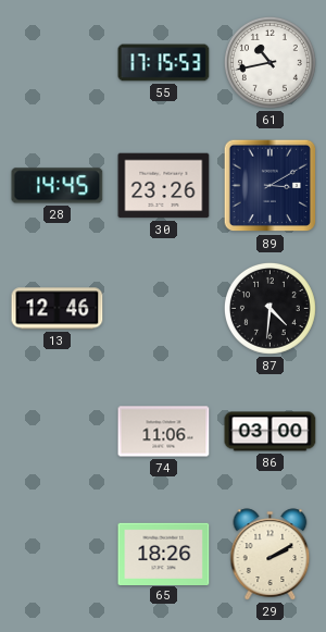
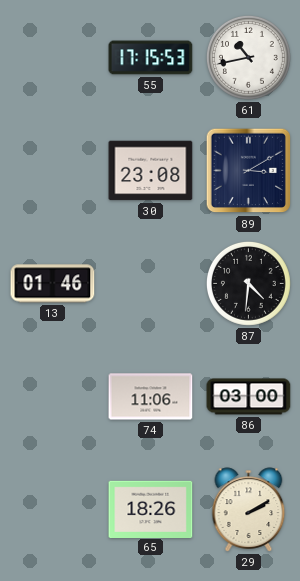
28: 14:45 -> none
30: 23:26 -> 23:08
13: 12:46 -> 01:46
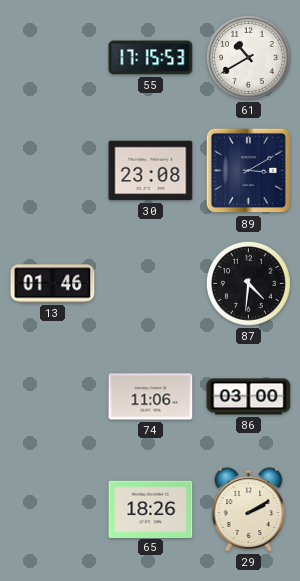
61: 10:43 -> 10:40
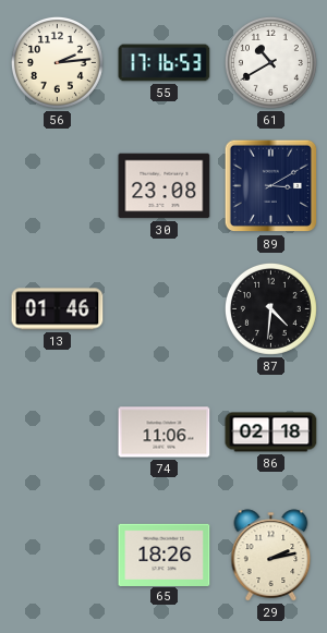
56: none -> 2:14
55: 17:15 -> 17:16
86: 03:00 -> 02:18
29: 2:10 -> 2:13
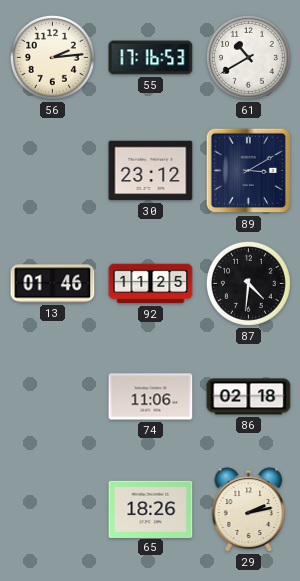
30: 23:08 -> 23:12
92: none -> 11:25
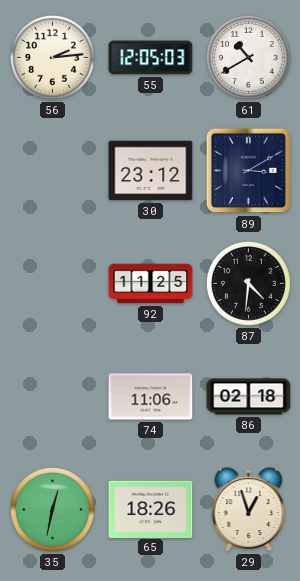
55: 17:16 -> 12:05
13: 01:46 -> none
35: none -> 12:32
29: 2:13 -> 12:57
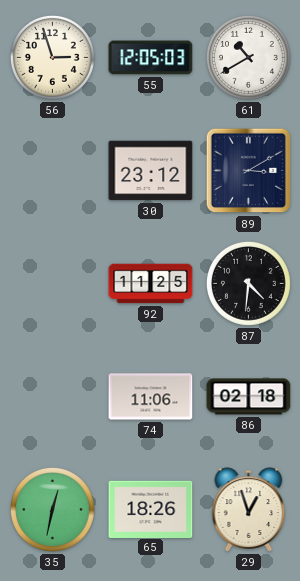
56: 2:14 -> 2:57
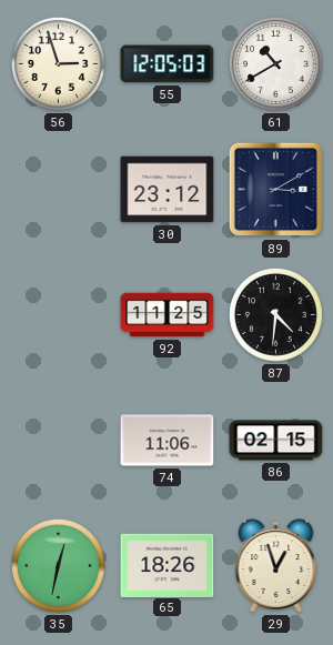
86: 02:18 -> 02:15
